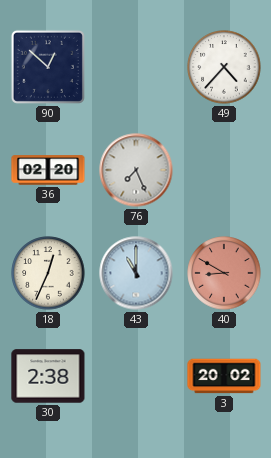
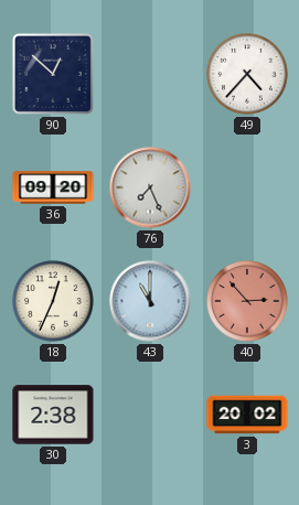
36: 02:20 -> 09:20
40: 8:50 -> 2:53
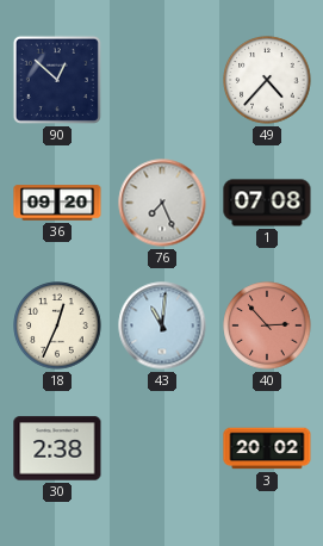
1: none -> 07:08
43: 11:00 -> 11:01
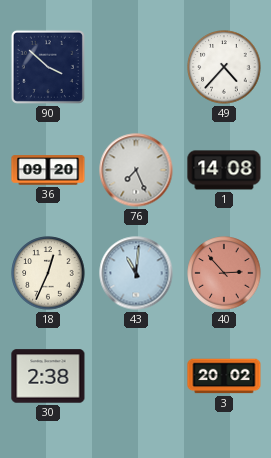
90: 12:52 -> 3:52
1: 07:08 -> 14:08
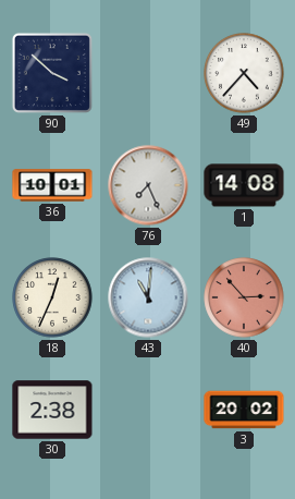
36: 09:20 -> 10:01
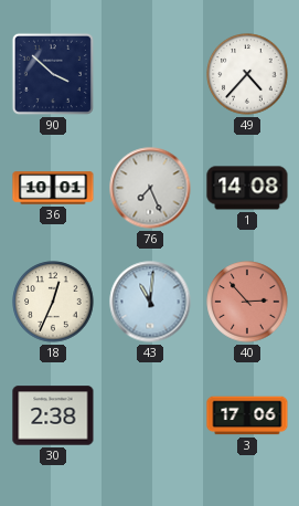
3: 20:02 -> 17:06
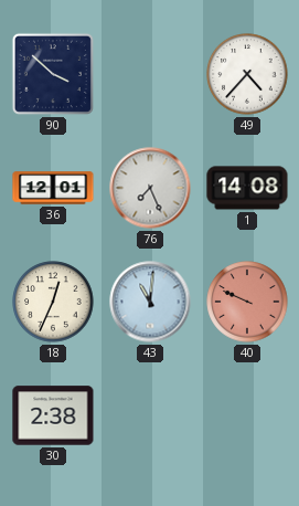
36: 10:01 -> 12:01
40: 2:53 -> 9:49
3: 17:06 -> none
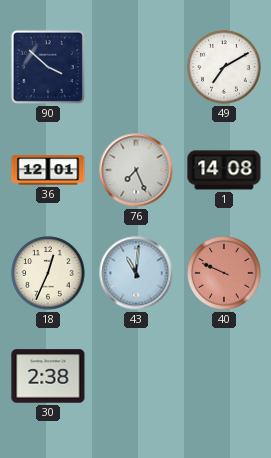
49: 4:37 -> 7:10
